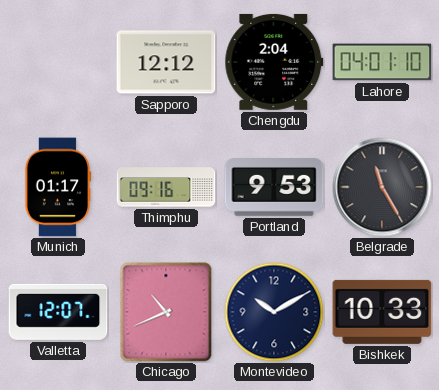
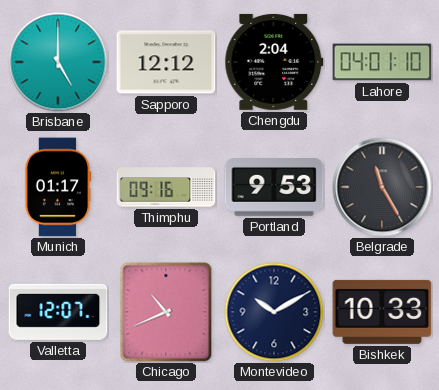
Brisbane: none -> 5:00
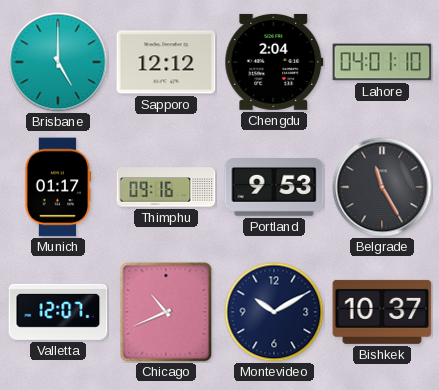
Bishkek: 10:33 -> 10:37
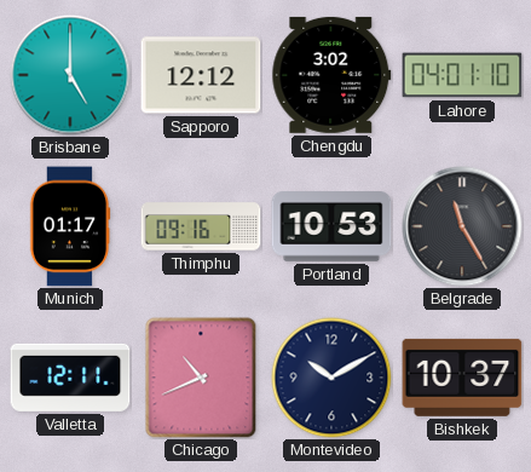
Chengdu: 2:04 -> 3:02
Portland: 9:53 -> 10:53
Valletta: 12:07 -> 12:11
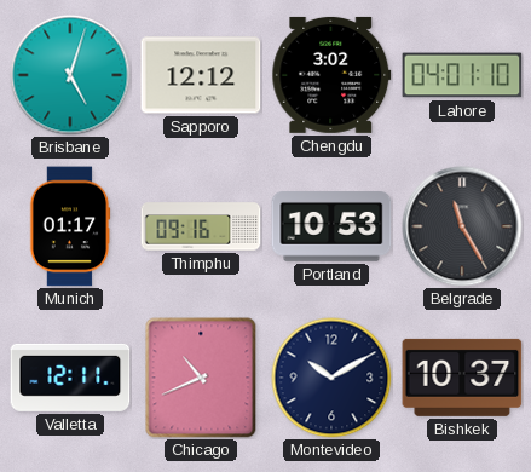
Brisbane: 5:00 -> 5:03
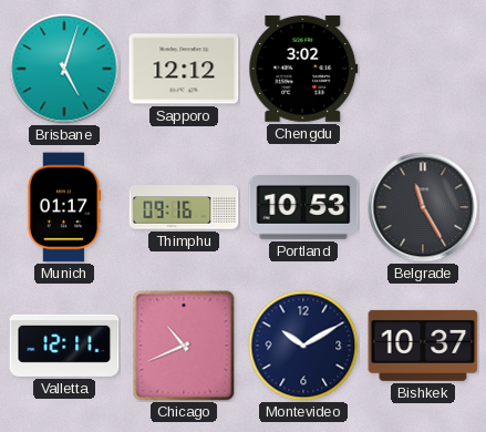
Lahore: 04:01 -> none
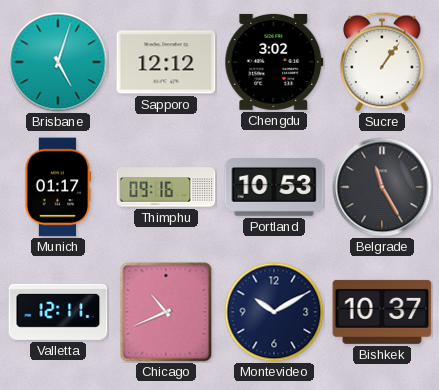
Sucre: none -> 1:06
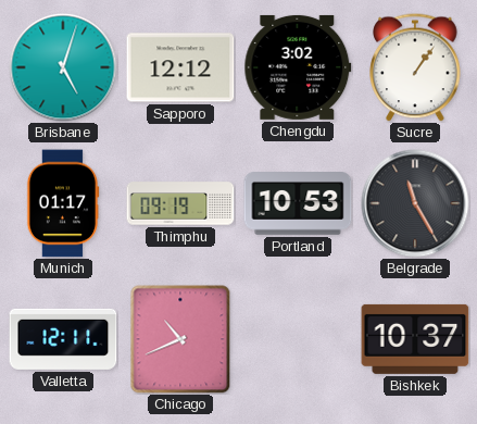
Thimphu: 09:16 -> 09:19
Montevideo: 10:10 -> none
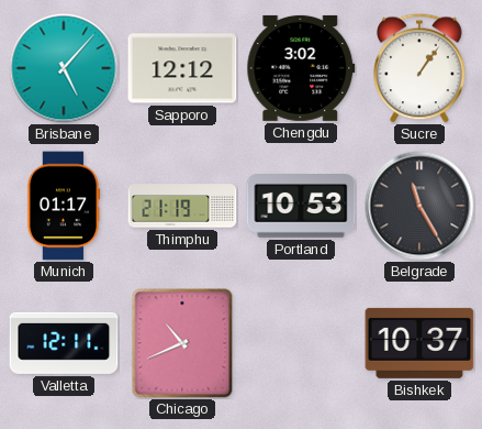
Brisbane: 5:03 -> 5:07
Thimphu: 09:19 -> 21:19
